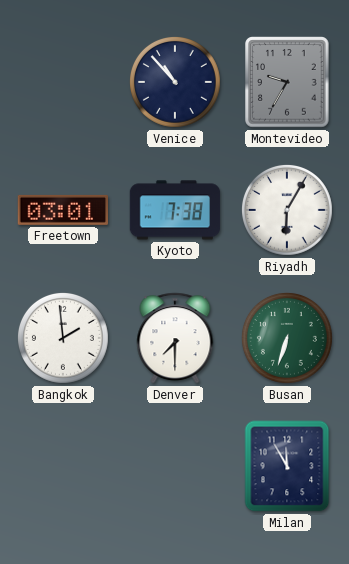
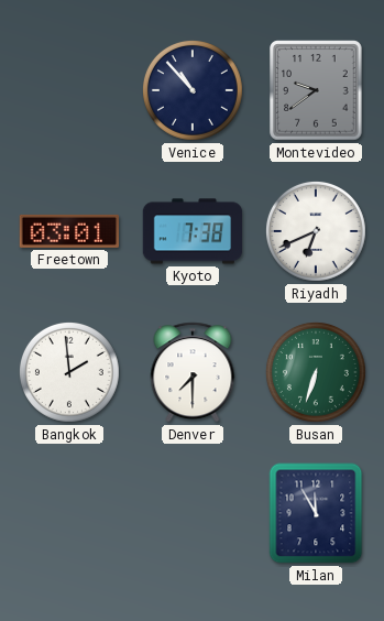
Montevideo: 9:35 -> 9:39
Riyadh: 6:05 -> 6:41
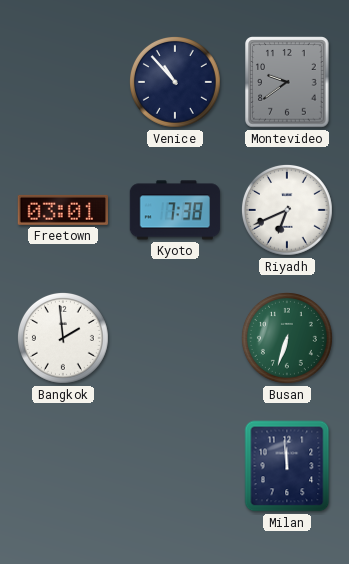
Denver: 7:30 -> none
Milan: 11:55 -> 11:59
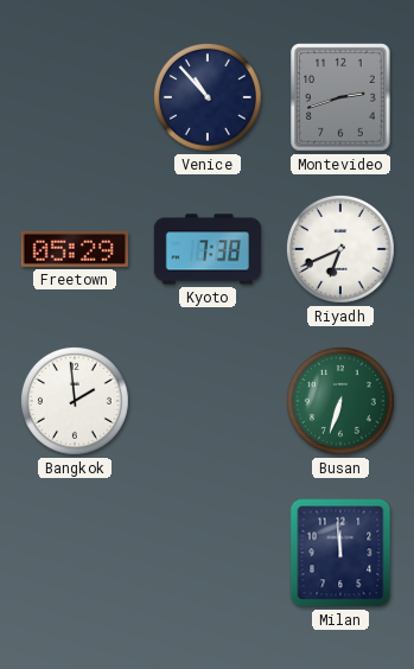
Montevideo: 9:39 -> 2:42
Freetown: 03:01 -> 05:29
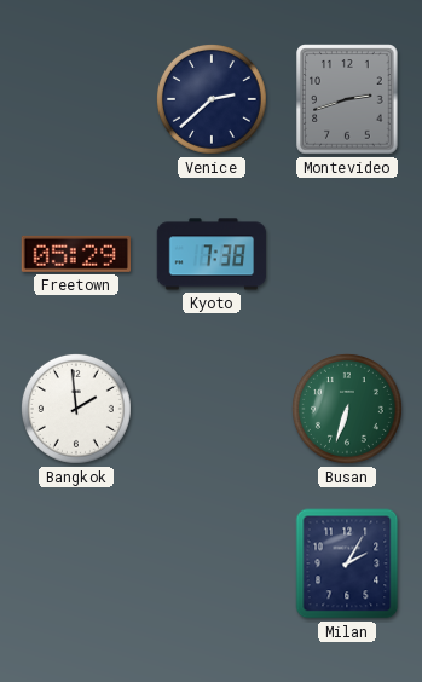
Venice: 10:53 -> 2:38
Riyadh: 6:41 -> none
Milan: 11:59 -> 2:05
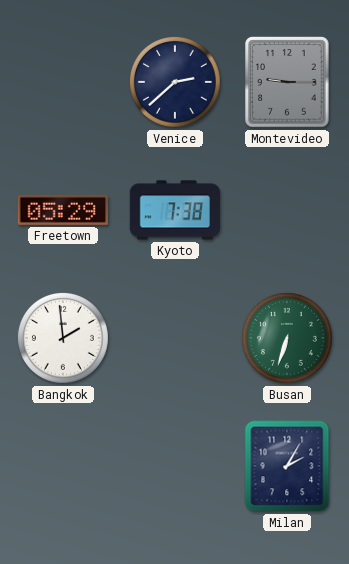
Montevideo: 2:42 -> 9:15
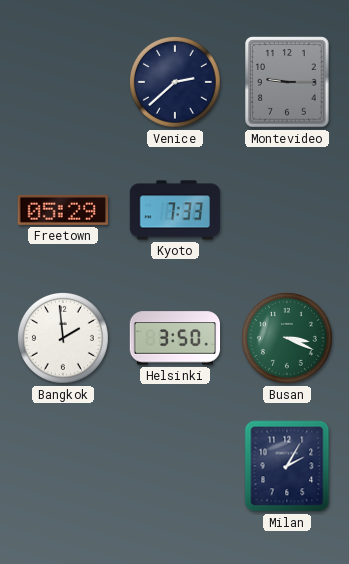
Kyoto: 7:38 -> 7:33
Helsinki: none -> 3:50
Busan: 6:33 -> 3:19
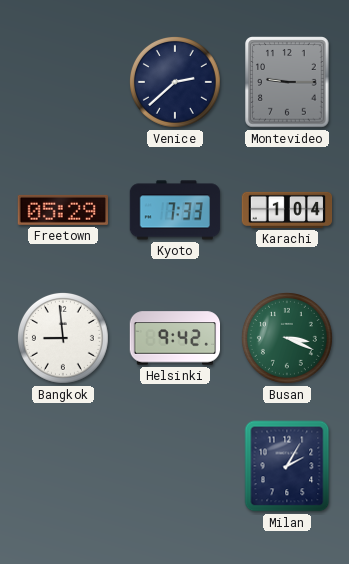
Karachi: none -> 1:04
Bangkok: 1:59 -> 8:59
Helsinki: 3:50 -> 9:42
